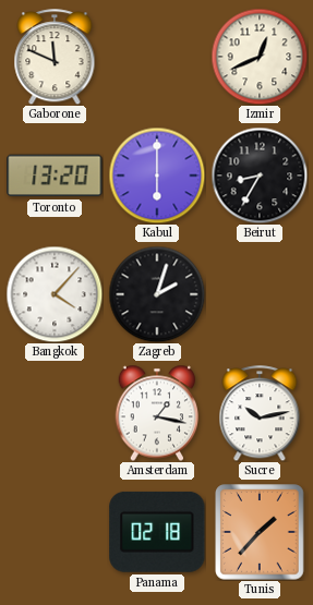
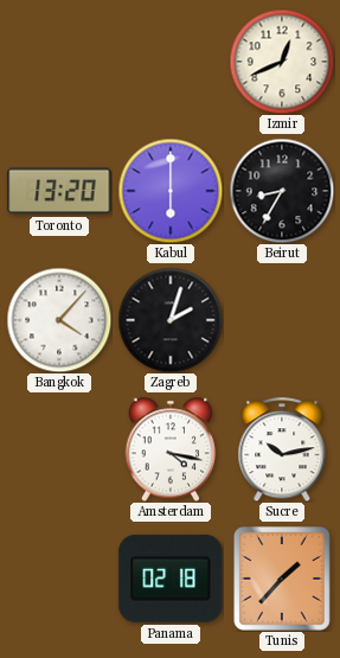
Gaborone: 11:49 -> none
Amsterdam: 1:17 -> 4:17
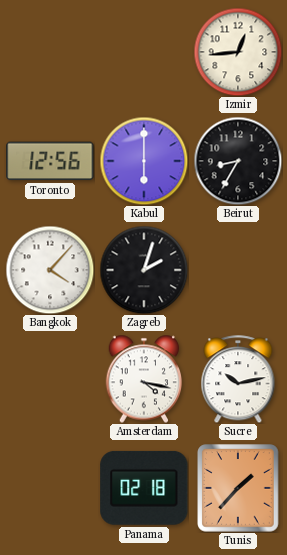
Izmir: 12:41 -> 12:44
Toronto: 13:20 -> 12:56
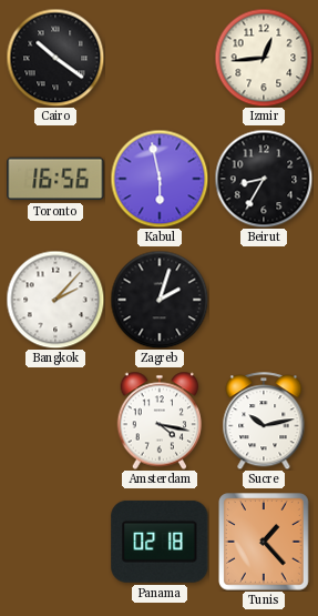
Cairo: none -> 10:21
Toronto: 12:56 -> 16:56
Kabul: 6:00 -> 5:58
Bangkok: 4:07 -> 2:07
Tunis: 1:37 -> 1:23
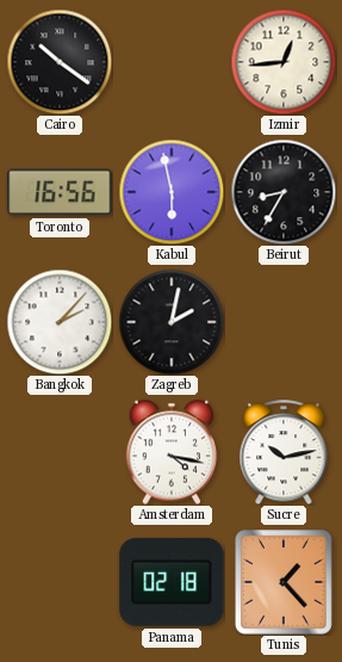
Zagreb: 2:03 -> 2:02
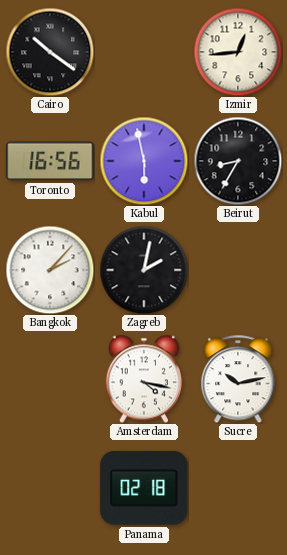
Tunis: 1:23 -> none
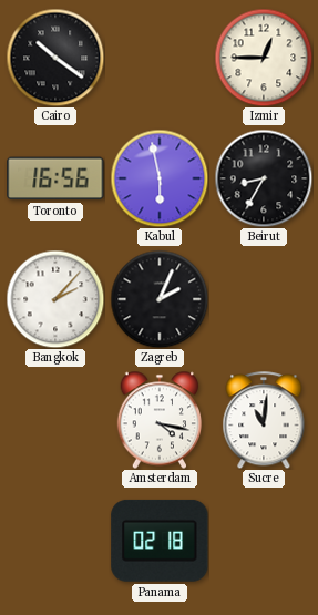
Izmir: 12:44 -> 12:45
Zagreb: 2:02 -> 2:04
Sucre: 10:13 -> 11:01
